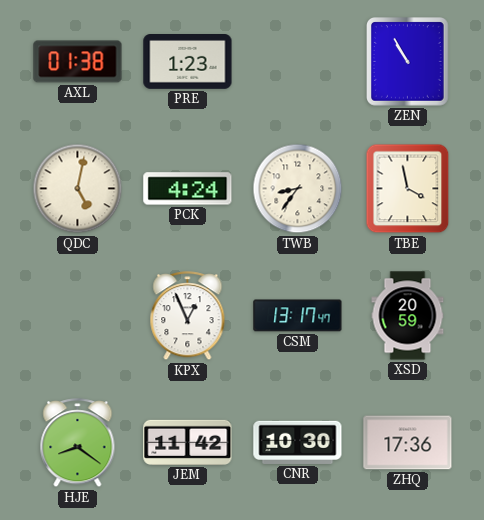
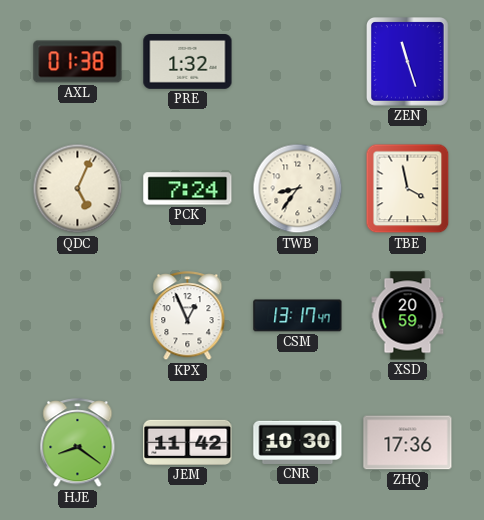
PRE: 1:23 -> 1:32
ZEN: 10:55 -> 11:27
QDC: 5:02 -> 5:04
PCK: 4:24 -> 7:24
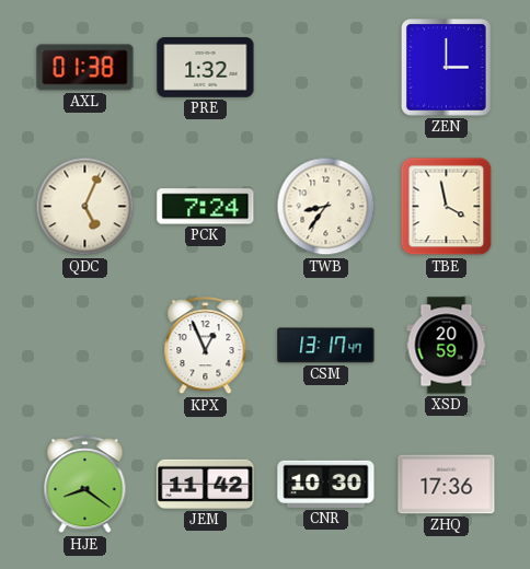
ZEN: 11:27 -> 3:00
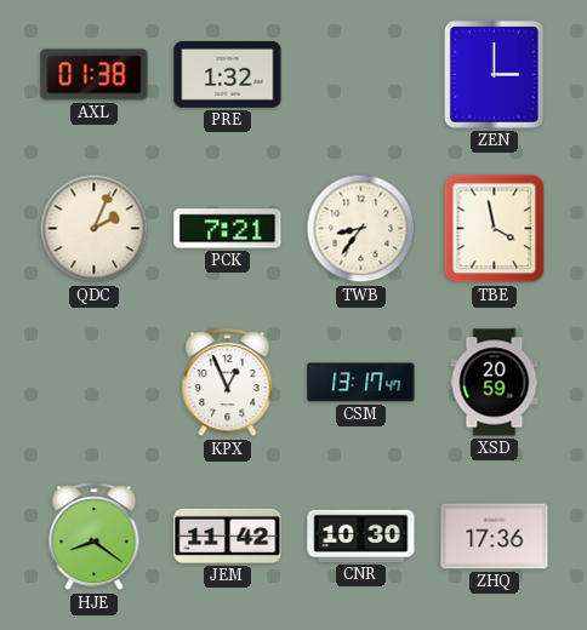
QDC: 5:04 -> 2:04
PCK: 7:24 -> 7:21
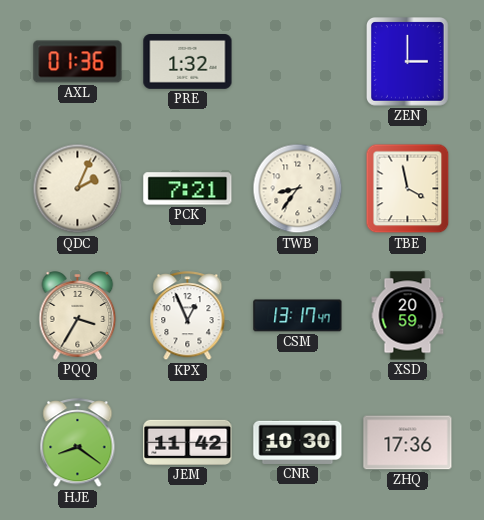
AXL: 01:38 -> 01:36
PQQ: none -> 3:35
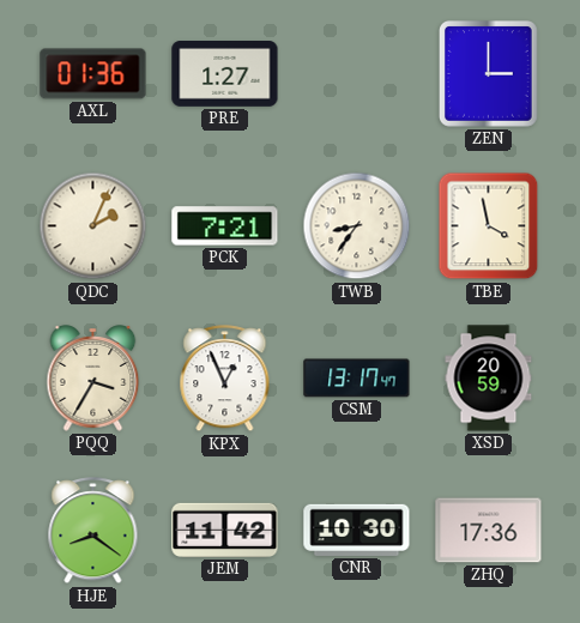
PRE: 1:32 -> 1:27
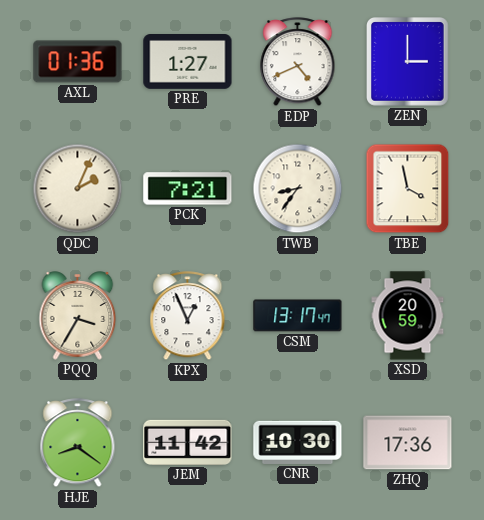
EDP: none -> 4:41
